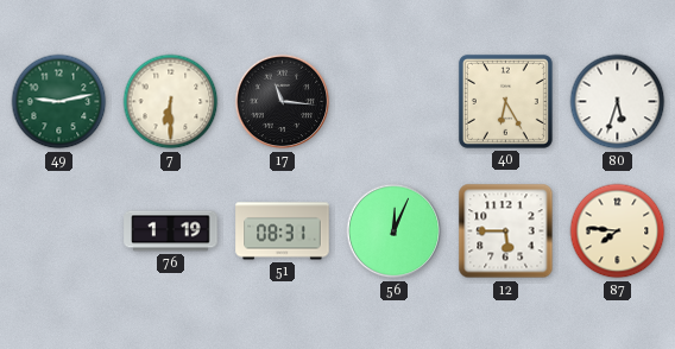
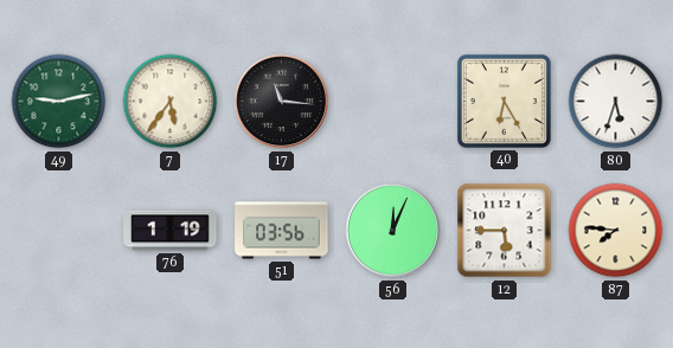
7: 6:30 -> 5:36
51: 08:31 -> 03:56
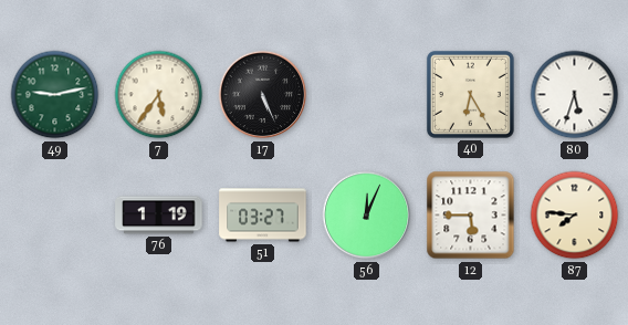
17: 11:16 -> 5:26
51: 03:56 -> 03:27
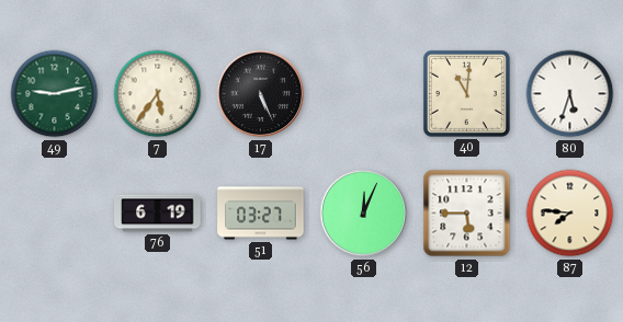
40: 6:25 -> 11:01
76: 1:19 -> 6:19
